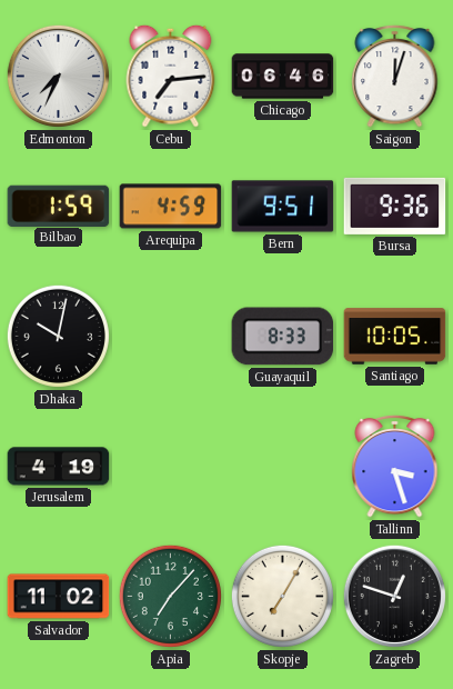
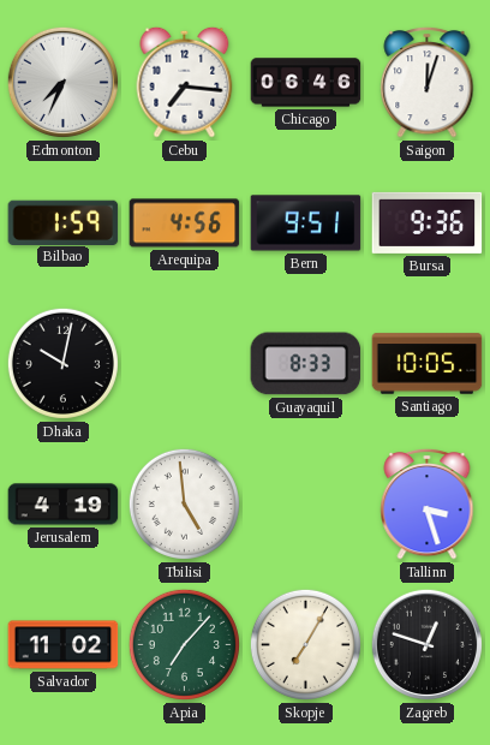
Cebu: 7:14 -> 7:16
Arequipa: 4:59 -> 4:56
Tbilisi: none -> 4:59
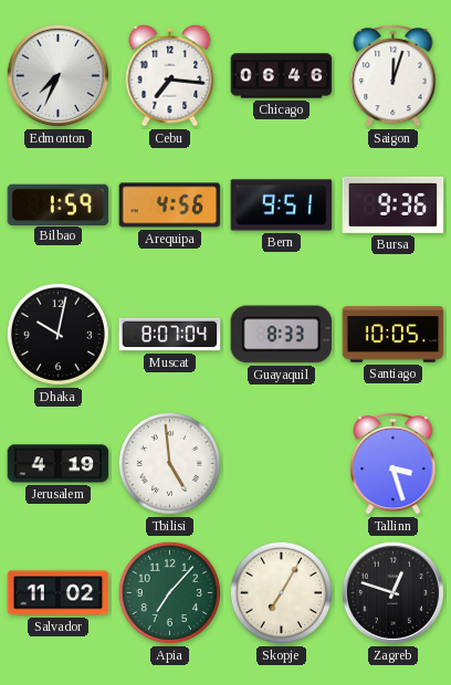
Muscat: none -> 8:07
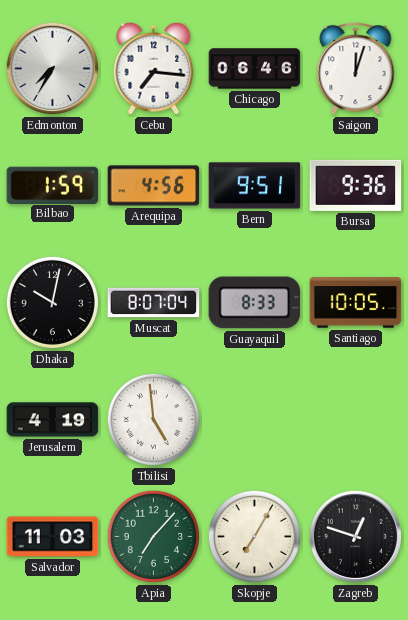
Edmonton: 7:34 -> 7:35
Tallinn: 3:27 -> none
Salvador: 11:02 -> 11:03
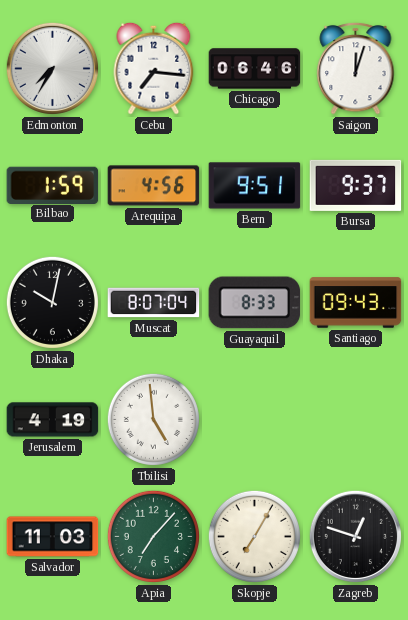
Bursa: 9:36 -> 9:37
Santiago: 10:05 -> 09:43
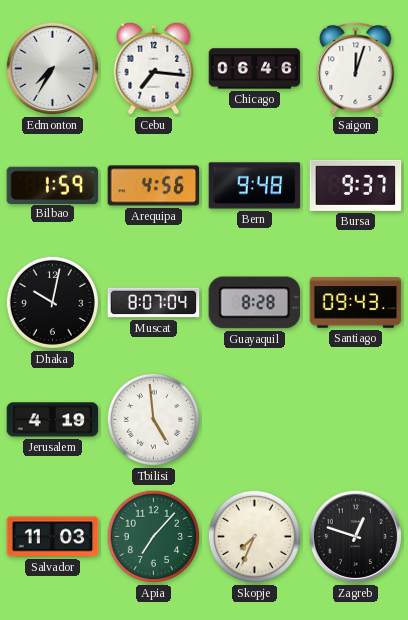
Bern: 9:51 -> 9:48
Guayaquil: 8:33 -> 8:28
Skopje: 7:05 -> 7:34
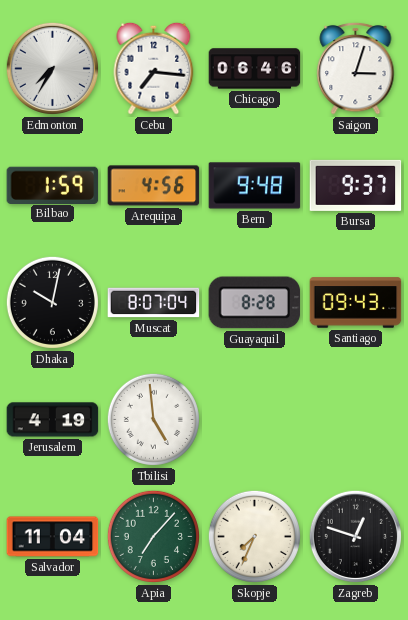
Saigon: 12:03 -> 3:03
Salvador: 11:03 -> 11:04
